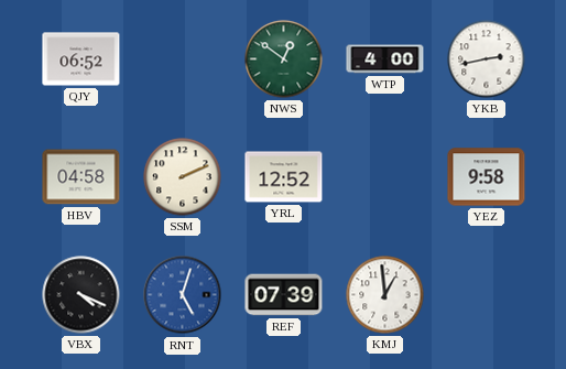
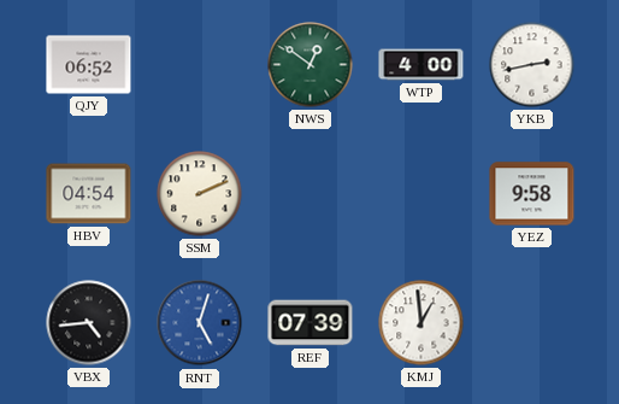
HBV: 04:58 -> 04:54
YRL: 12:52 -> none
VBX: 4:19 -> 4:44
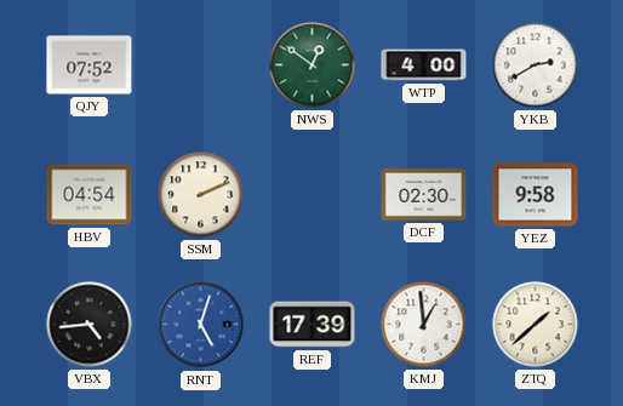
QJY: 06:52 -> 07:52
YKB: 2:43 -> 2:40
DCF: none -> 02:30
REF: 07:39 -> 17:39
ZTQ: none -> 1:38
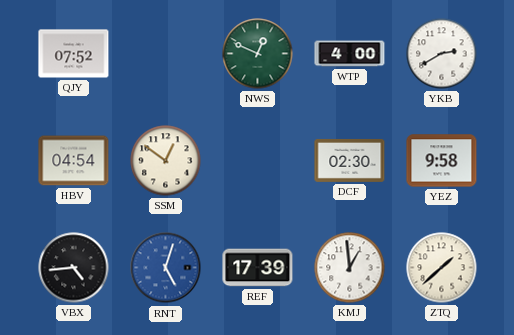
NWS: 12:51 -> 12:49
SSM: 2:11 -> 12:51
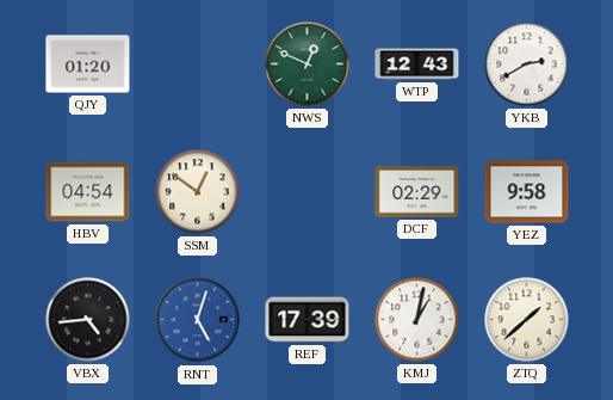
QJY: 07:52 -> 01:20
WTP: 4:00 -> 12:43
DCF: 02:30 -> 02:29
KMJ: 12:59 -> 1:02
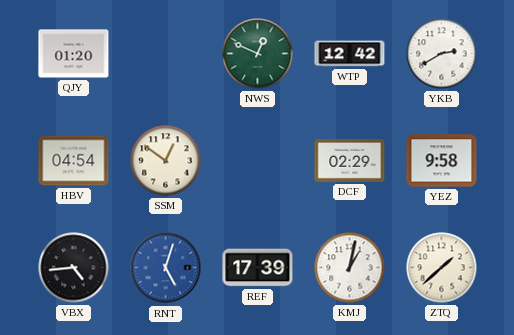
WTP: 12:43 -> 12:42
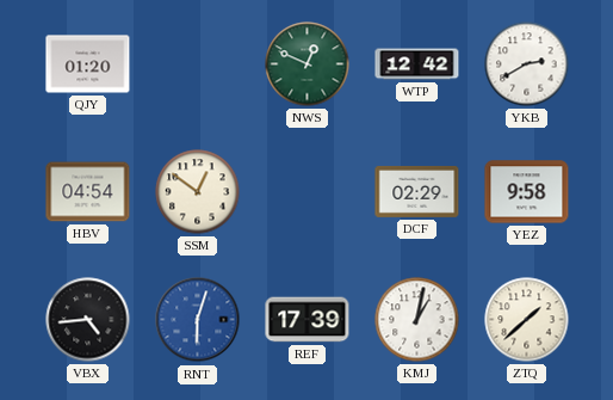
RNT: 5:03 -> 6:03
